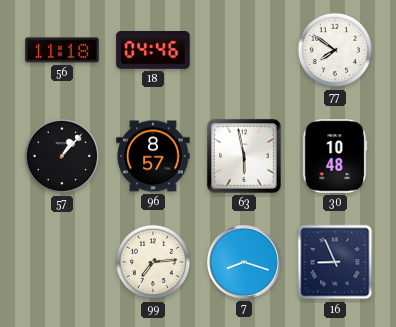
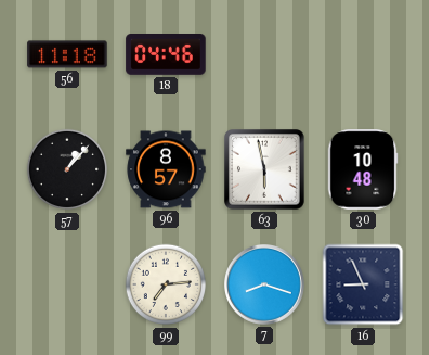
77: 7:51 -> none
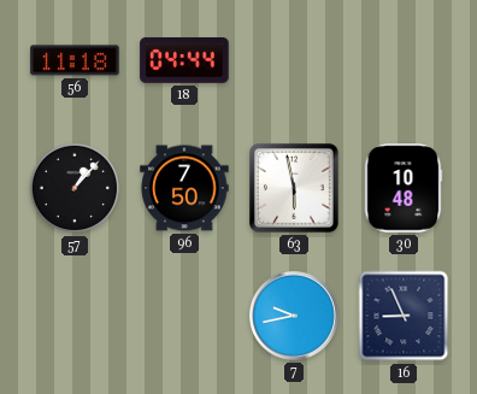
18: 04:46 -> 04:44
96: 8:57 -> 7:50
99: 7:14 -> none
7: 8:18 -> 9:43
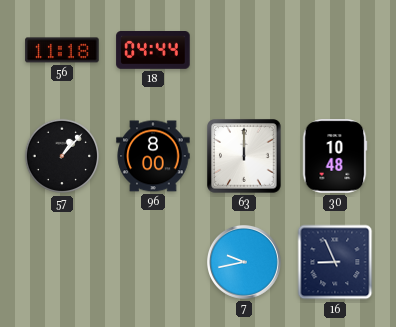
96: 7:50 -> 8:00
63: 5:58 -> 12:00
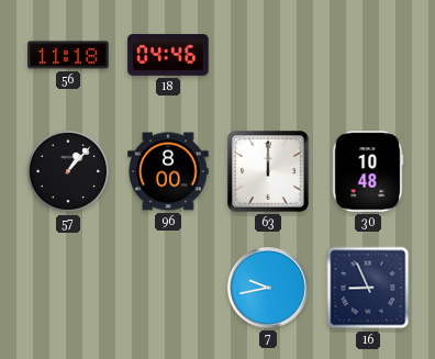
18: 04:44 -> 04:46
